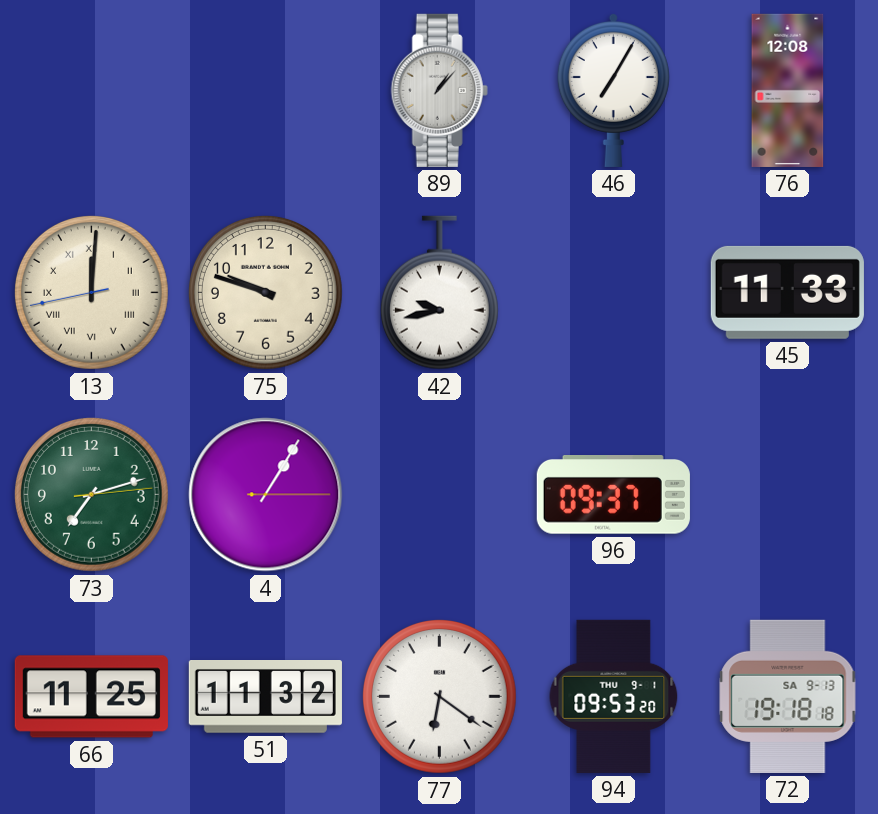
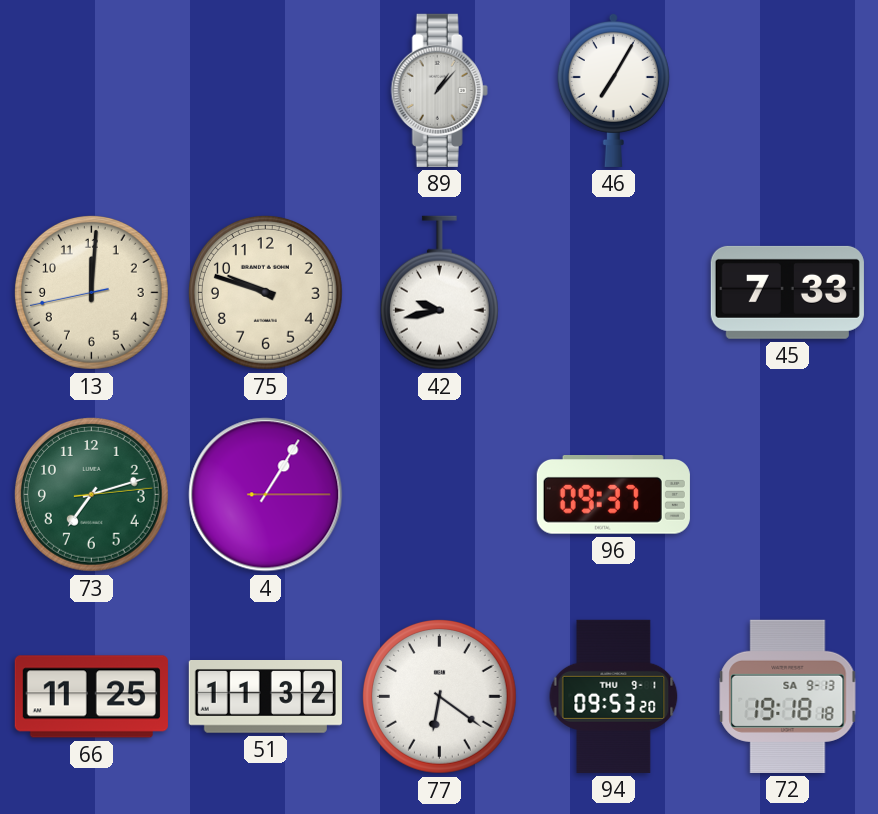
76: 12:08 -> none
13 numerals: Roman -> Arabic
45: 11:33 -> 7:33
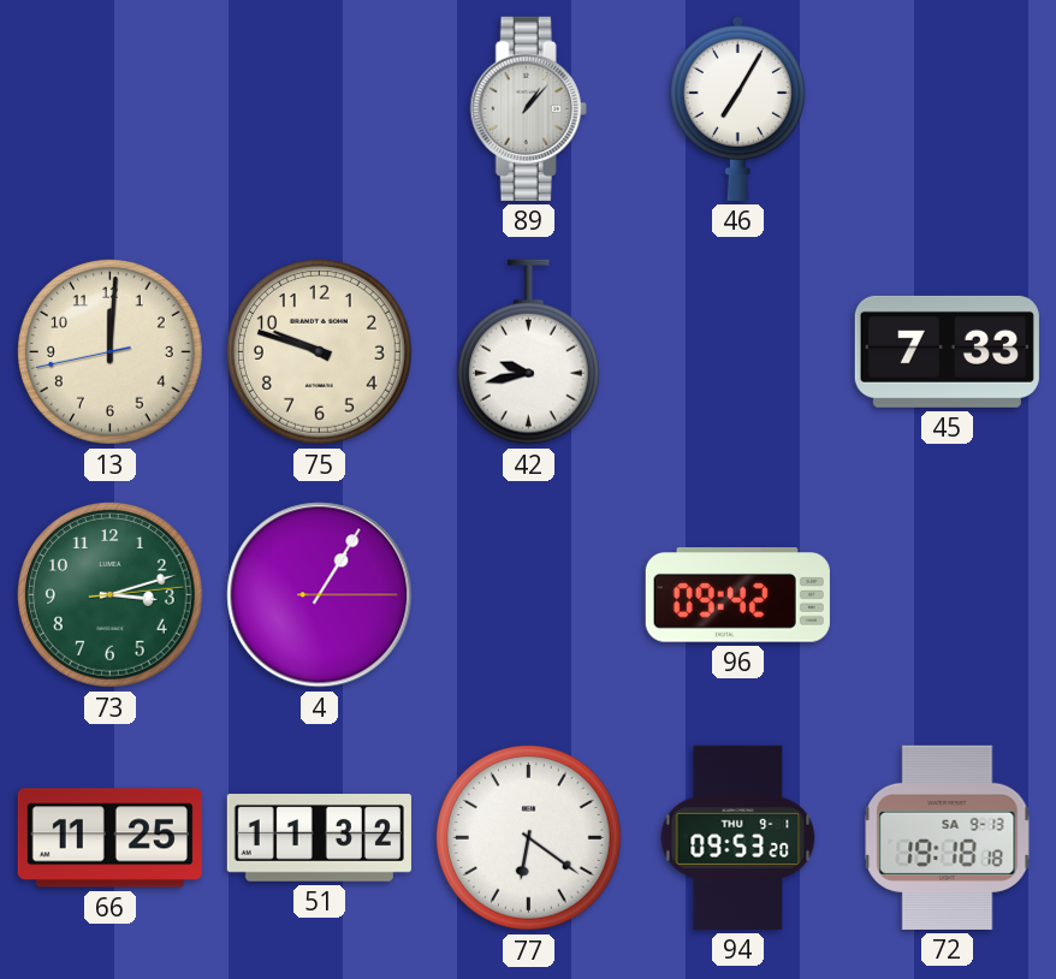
73: 7:12 -> 3:12
96: 09:37 -> 09:42
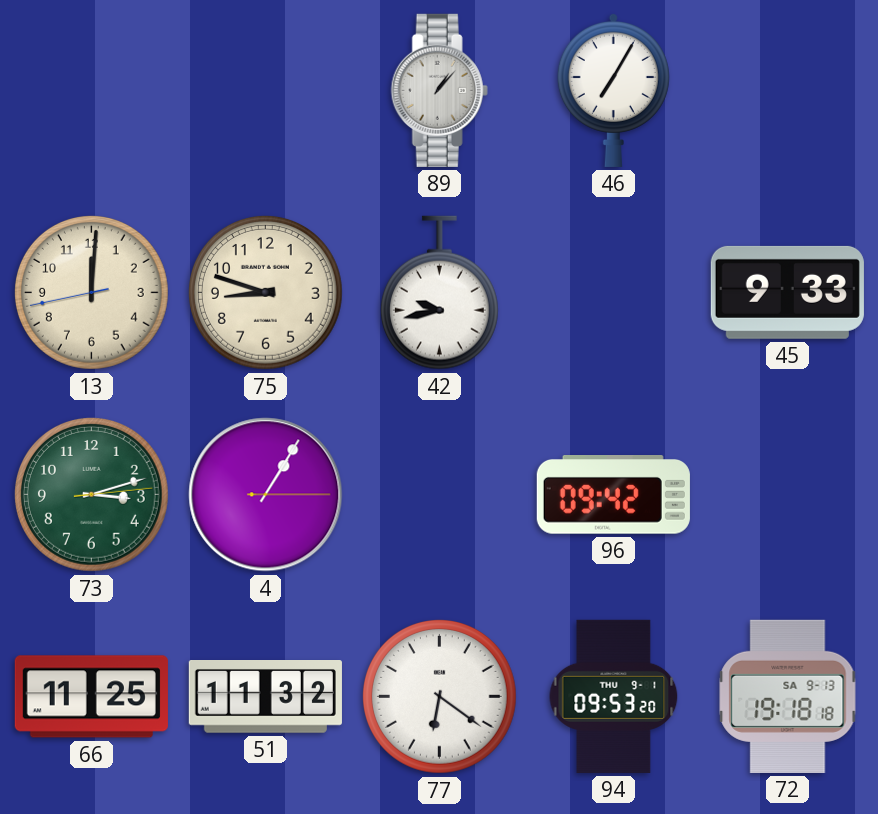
75: 9:48 -> 8:48
45: 7:33 -> 9:33
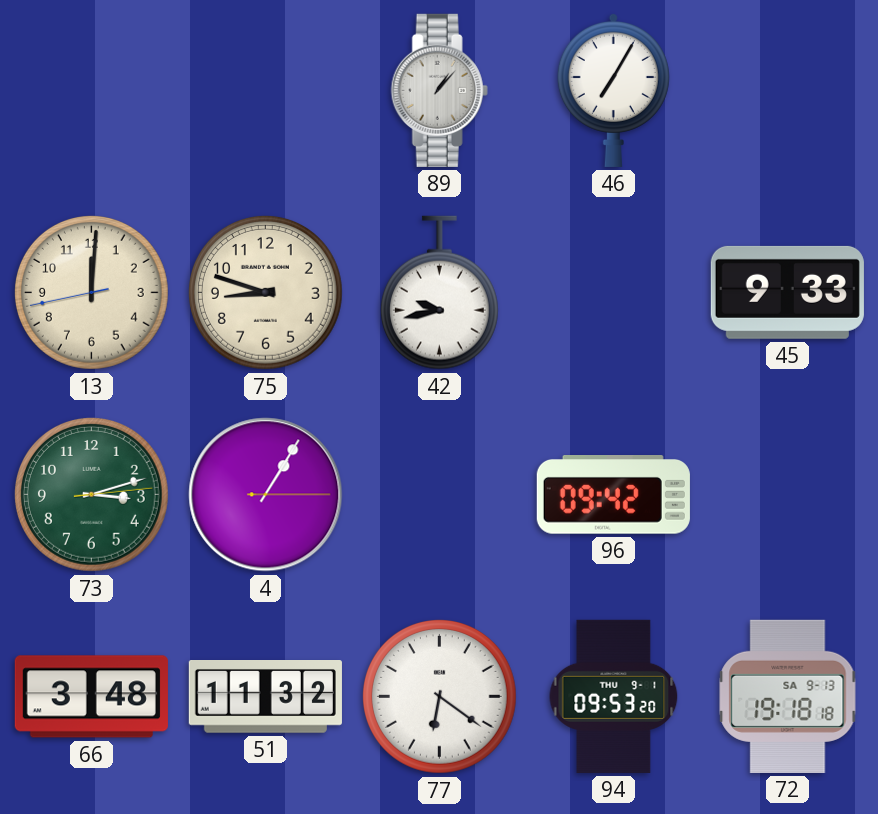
66: 11:25 -> 3:48
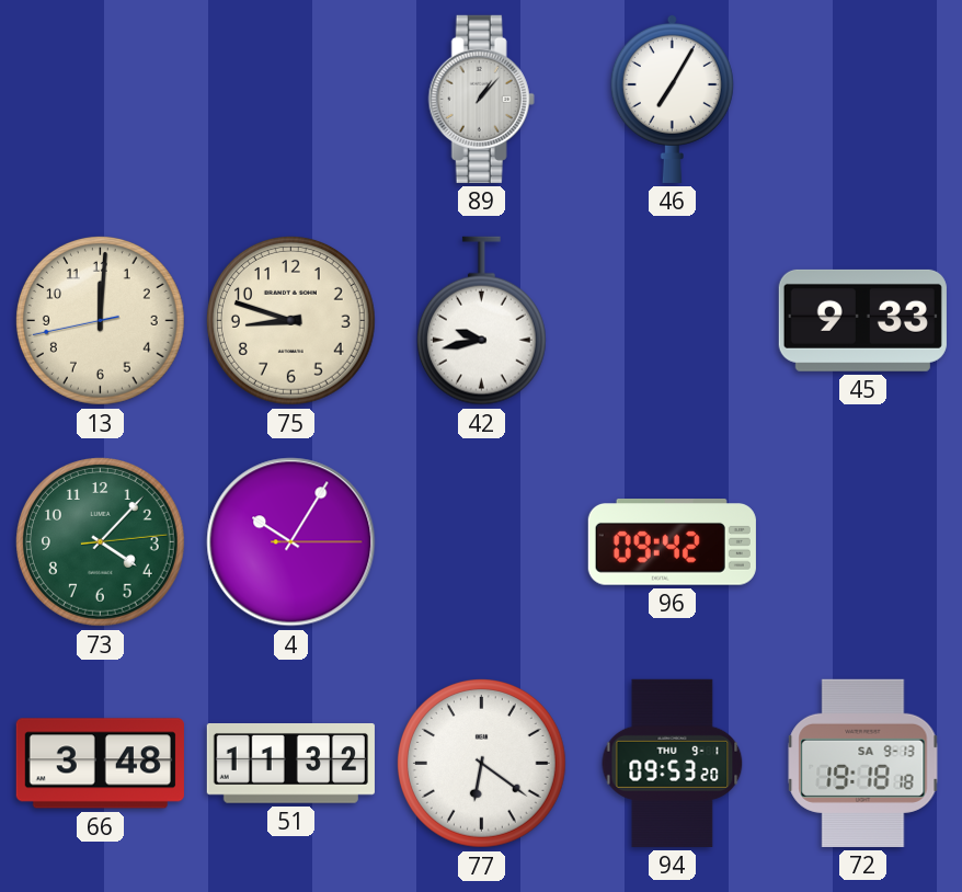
73: 3:12 -> 4:07
4: 1:05 -> 10:05
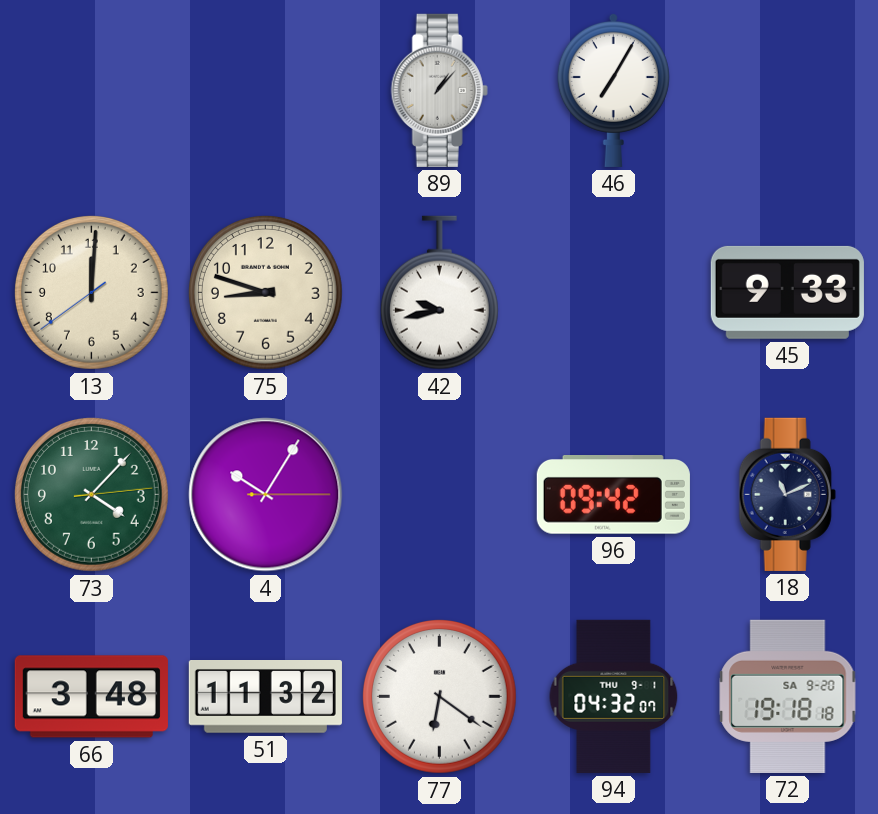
13: 12:00:43 -> 12:00:39
18: none -> 11:11
94: 09:53 -> 04:32
72 date: SA 9-13 -> SA 9-20
